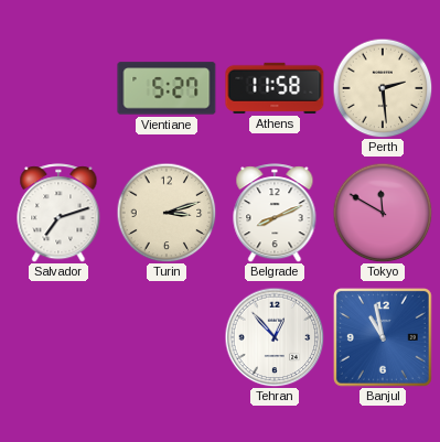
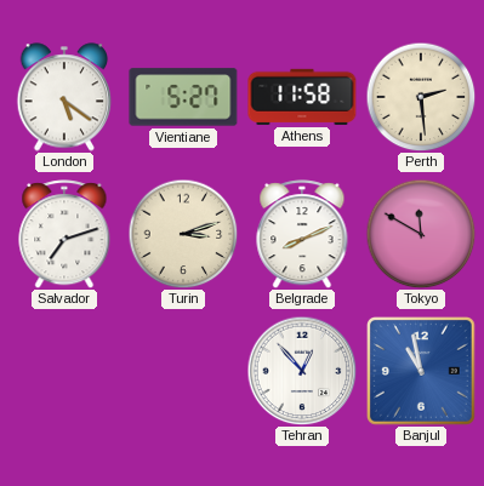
London: none -> 5:21
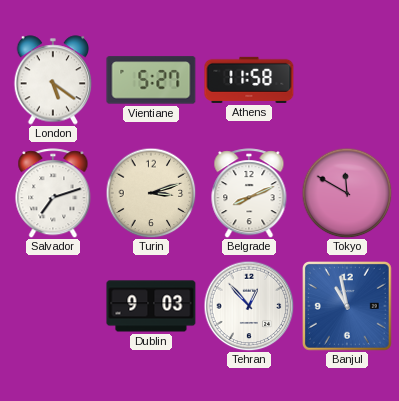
Perth: 2:29 -> none
Dublin: none -> 9:03
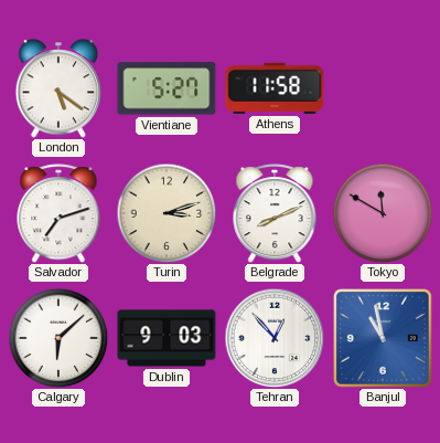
Calgary: none -> 6:08
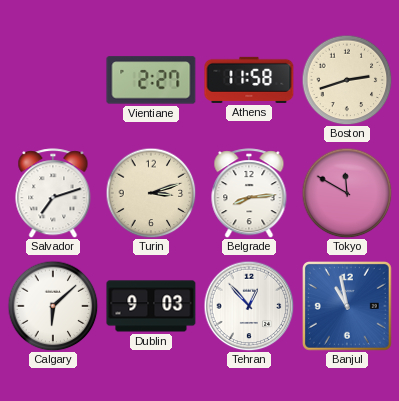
London: 5:21 -> none
Vientiane: 5:27 -> 2:27
Boston: none -> 2:42
Belgrade: 8:11 -> 8:14
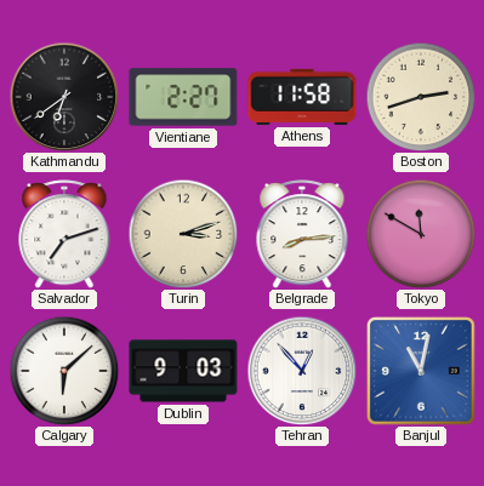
Kathmandu: none -> 6:39
Banjul: 10:58 -> 11:02
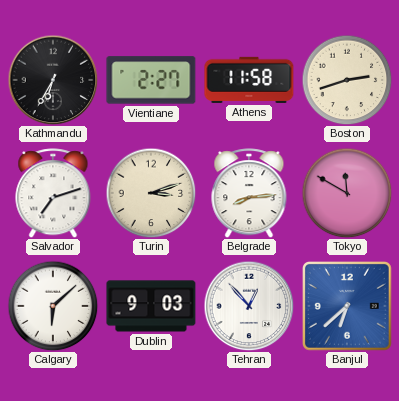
Kathmandu: 6:39 -> 6:35
Banjul: 11:02 -> 6:38
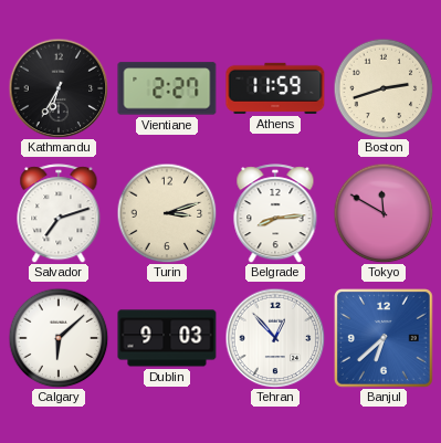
Athens: 11:58 -> 11:59
